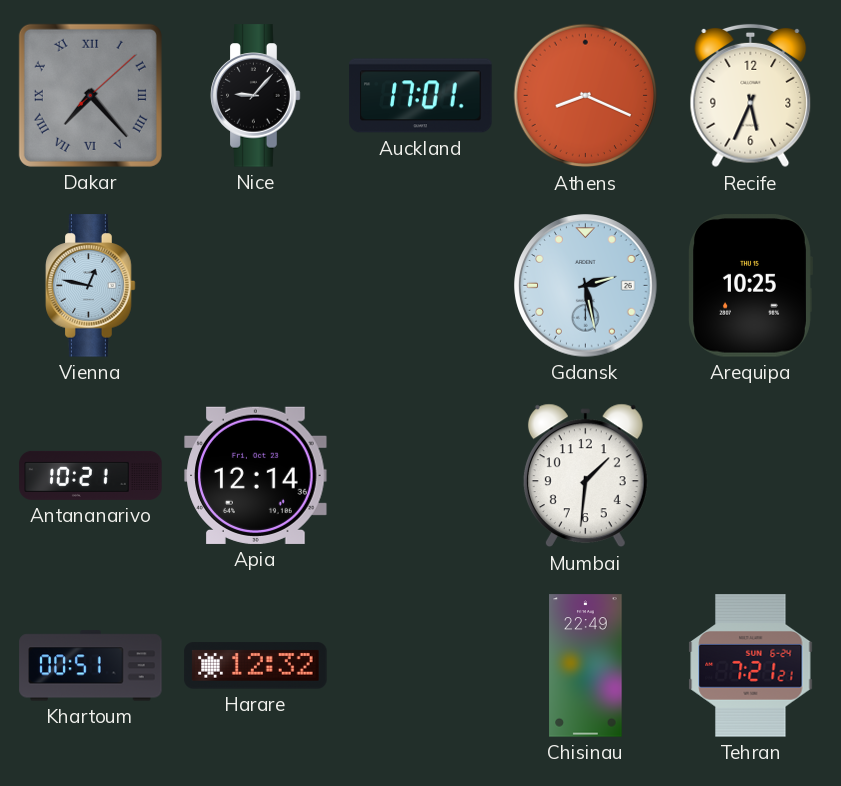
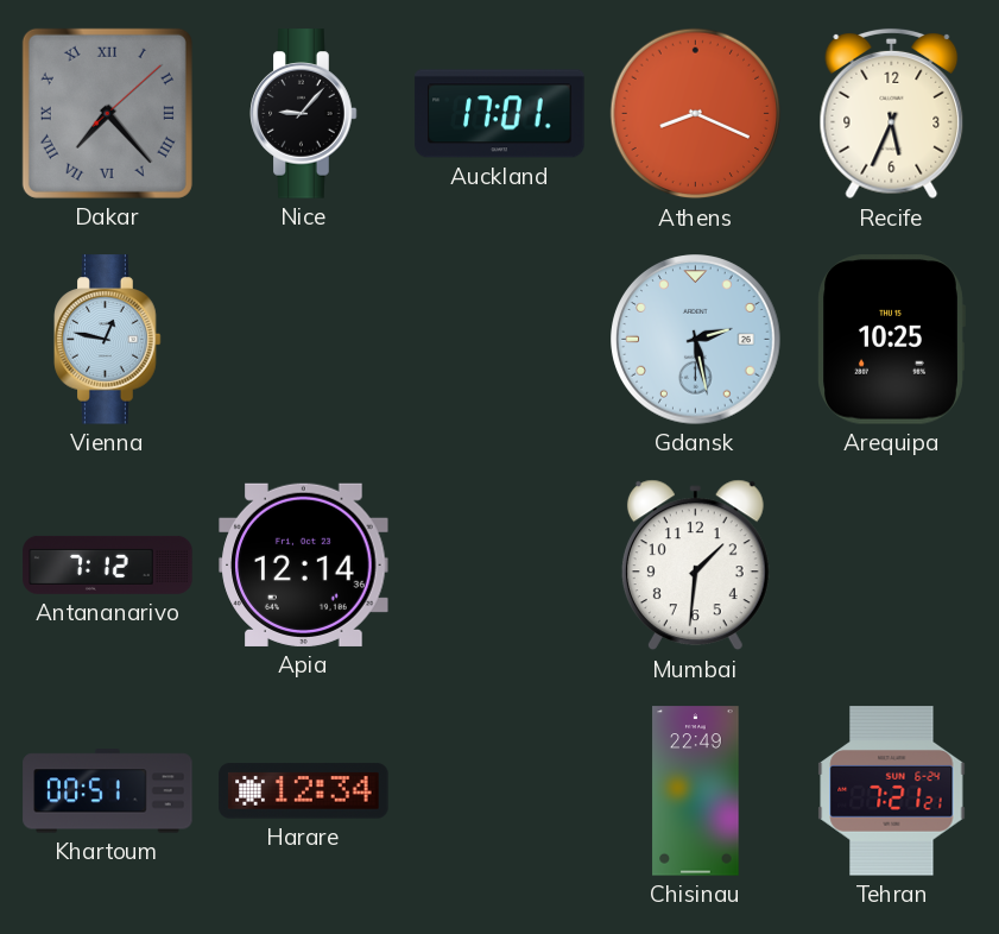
Antananarivo: 10:21 -> 7:12
Harare: 12:32 -> 12:34
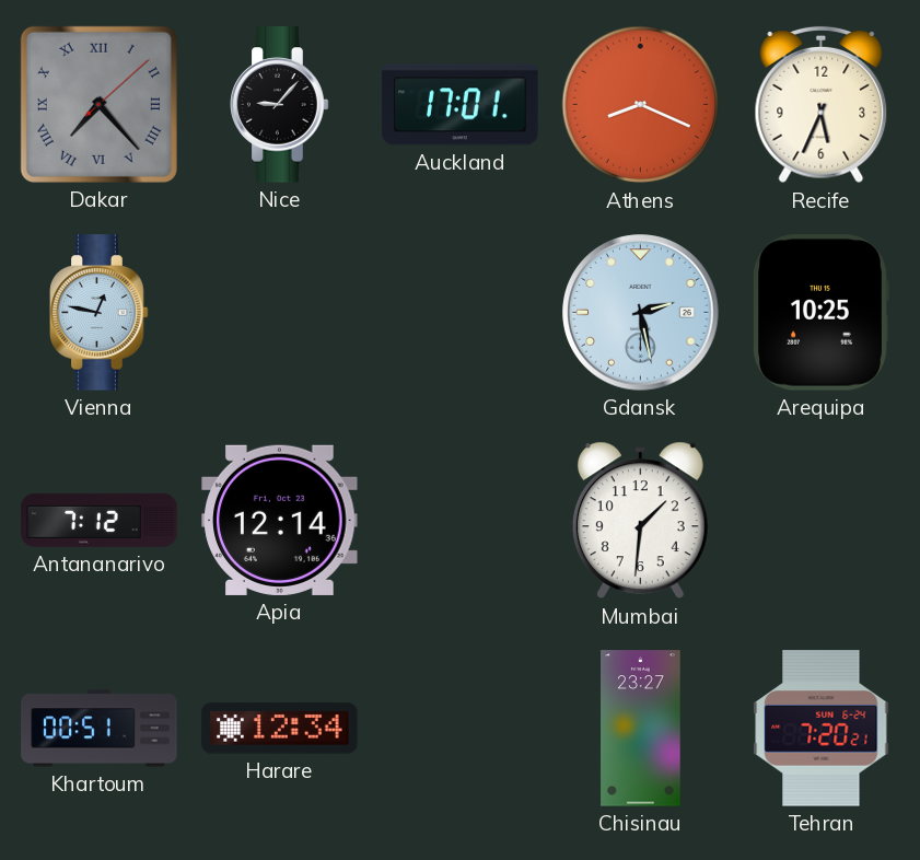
Chisinau: 22:49 -> 23:27
Tehran: 7:21 -> 7:20
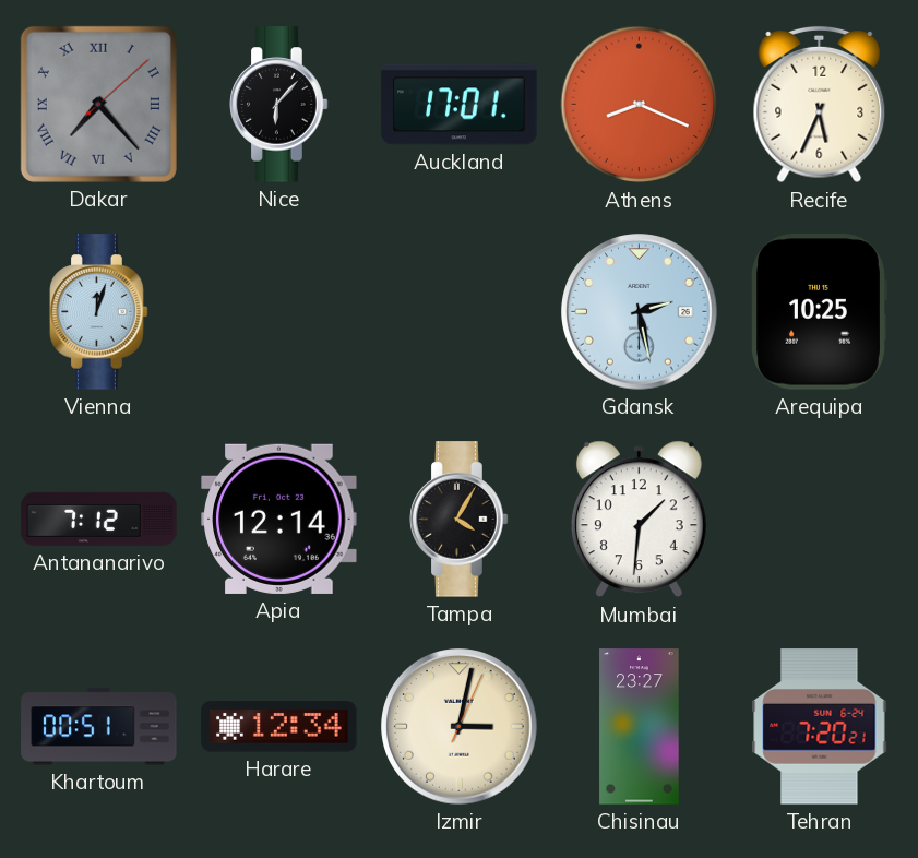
Nice: 9:07 -> 6:07
Vienna: 12:47 -> 12:03
Tampa: none -> 4:05
Izmir: none -> 3:02
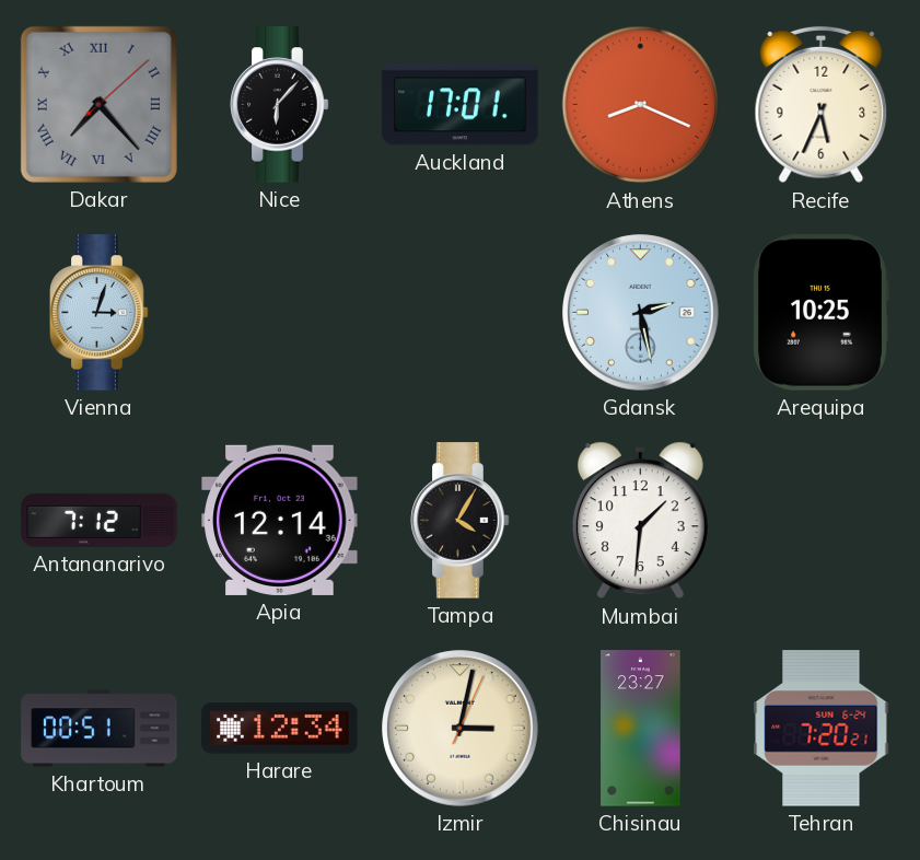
Vienna: 12:03 -> 3:03
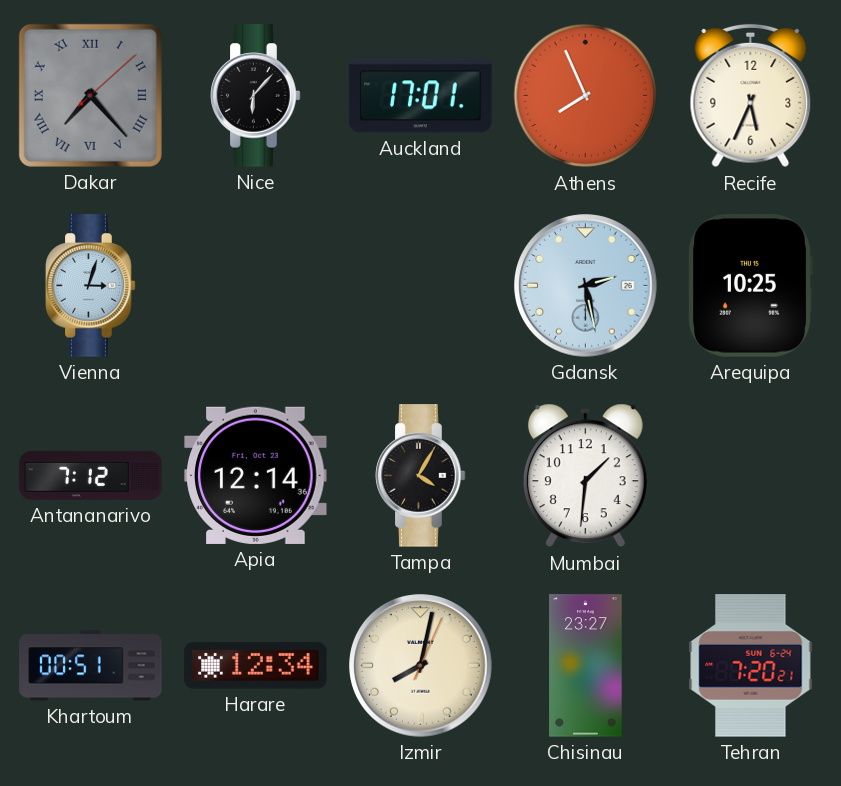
Athens: 8:19 -> 7:56
Izmir: 3:02 -> 8:02
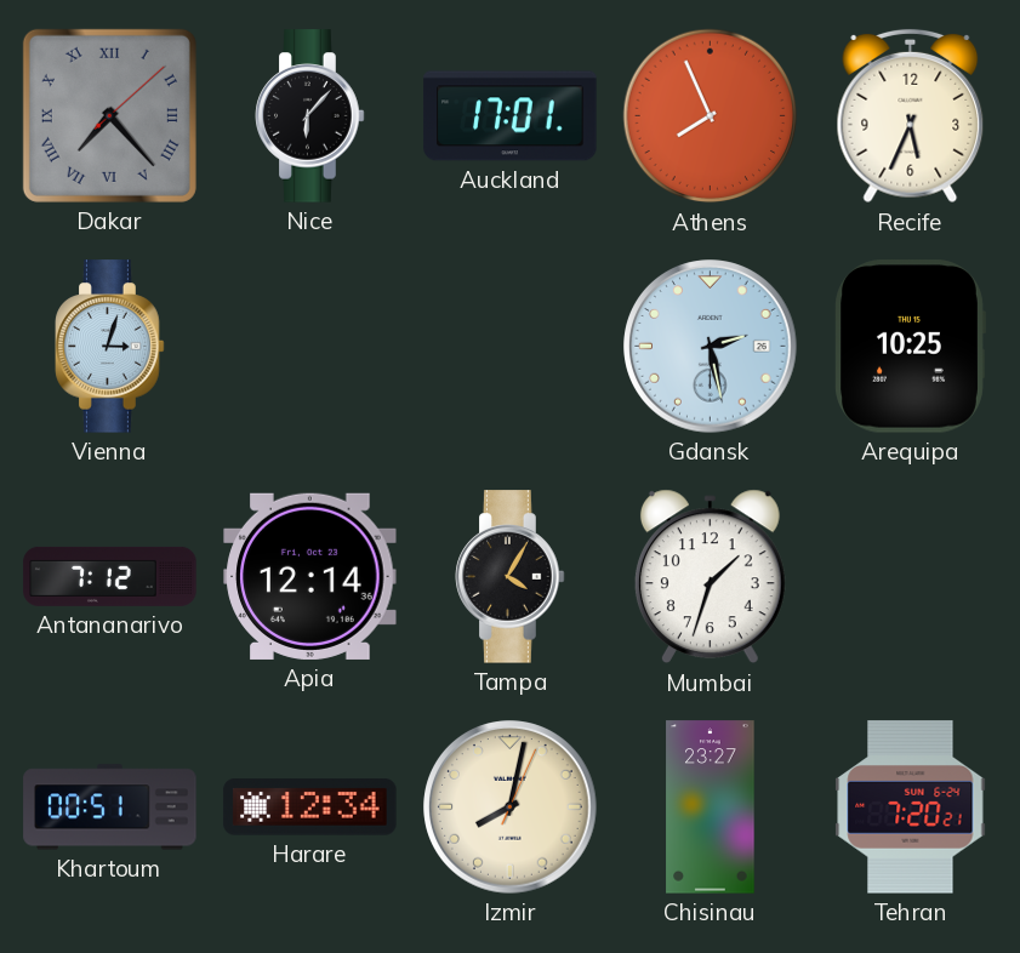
Mumbai: 1:31 -> 1:33
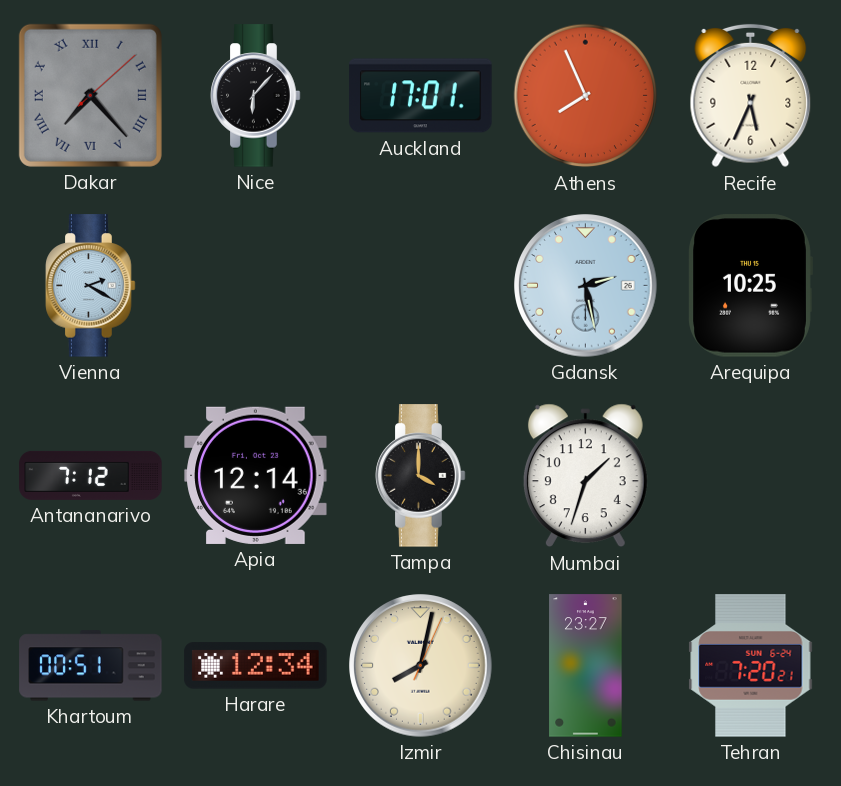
Vienna: 3:03 -> 2:20
Tampa: 4:05 -> 4:00
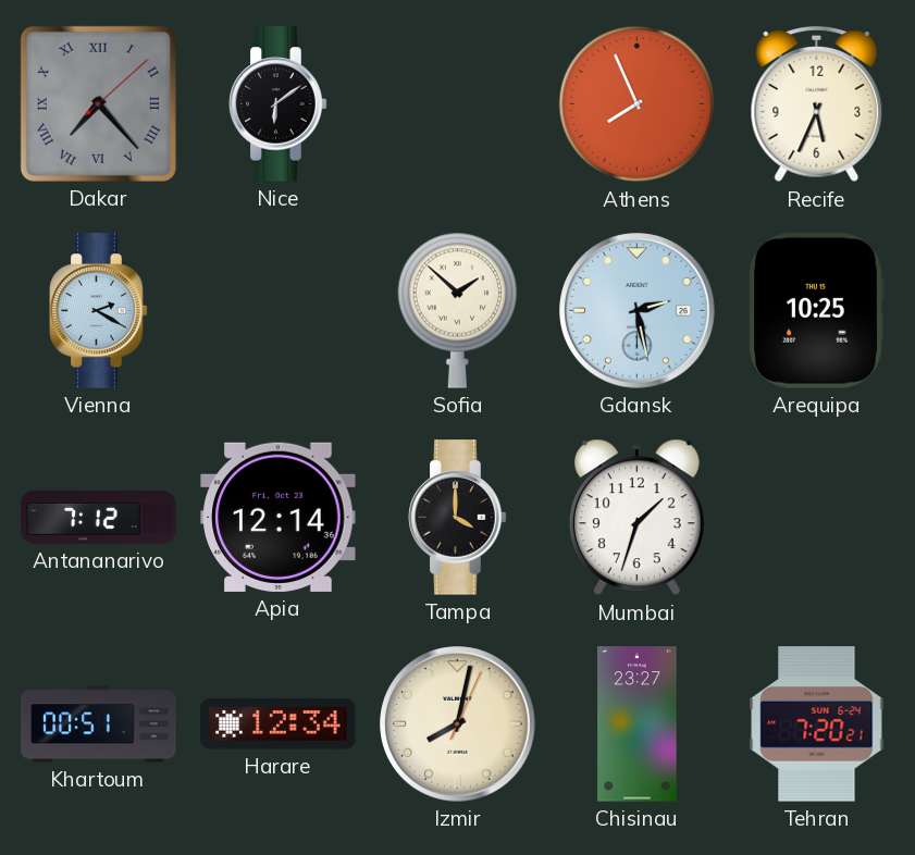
Nice: 6:07 -> 6:09
Auckland: 17:01 -> none
Sofia: none -> 1:52
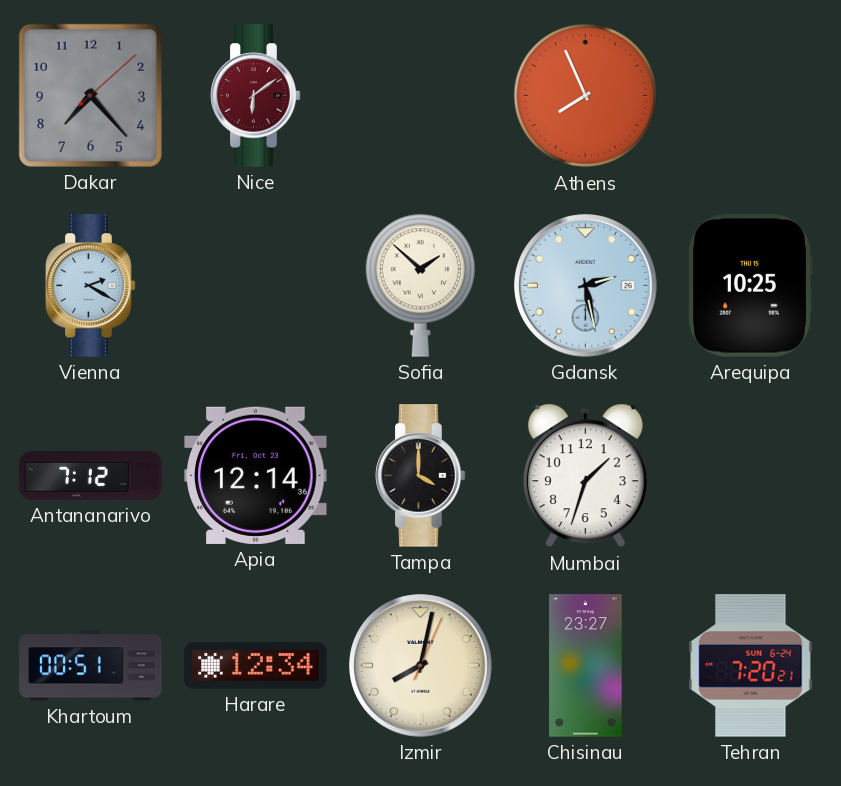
Dakar numerals: Roman -> Arabic
Nice dial: black -> burgundy
Recife: 5:34 -> none
